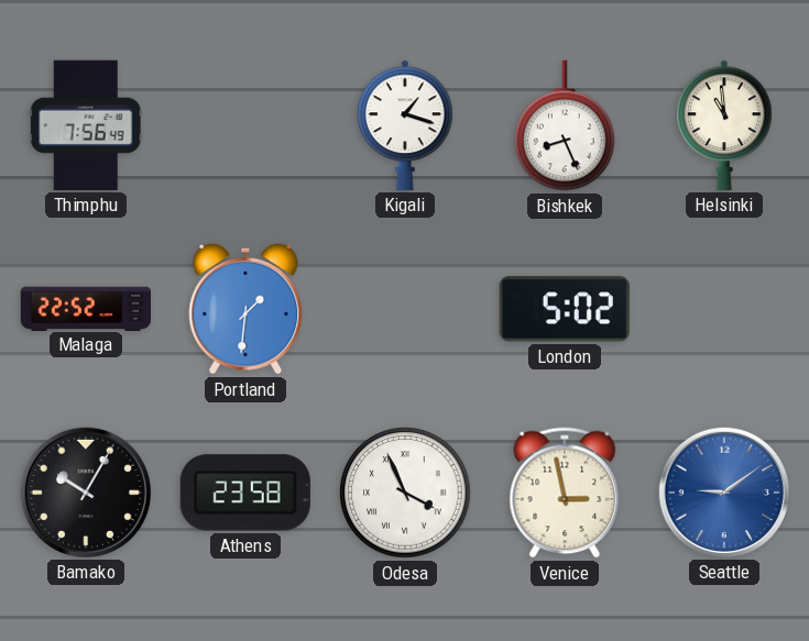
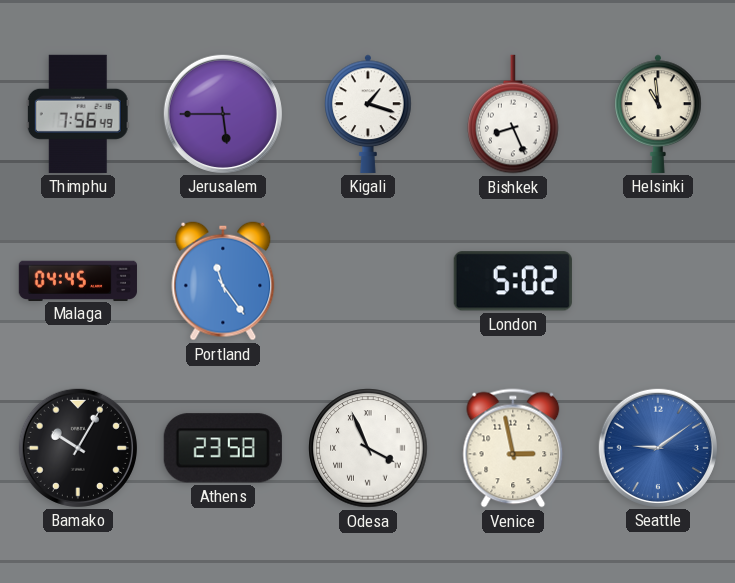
Jerusalem: none -> 5:45
Malaga: 22:52 -> 04:45
Portland: 1:31 -> 11:24
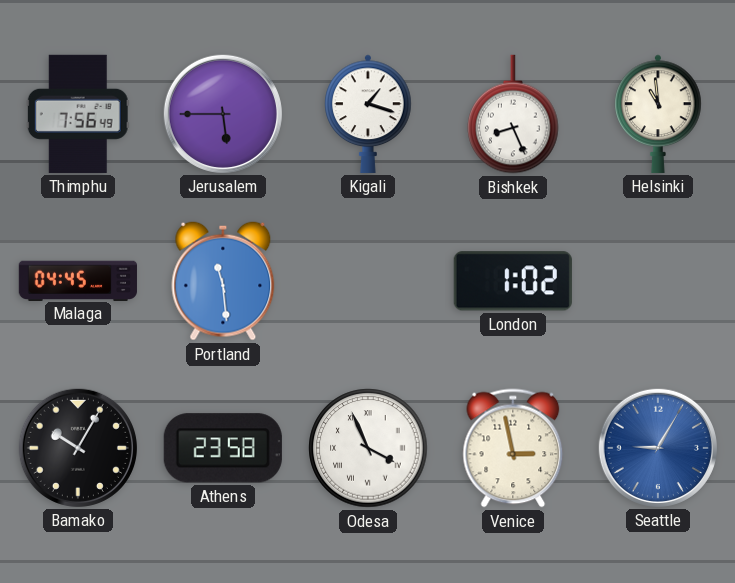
Portland: 11:24 -> 11:29
London: 5:02 -> 1:02
Seattle: 9:09 -> 9:05
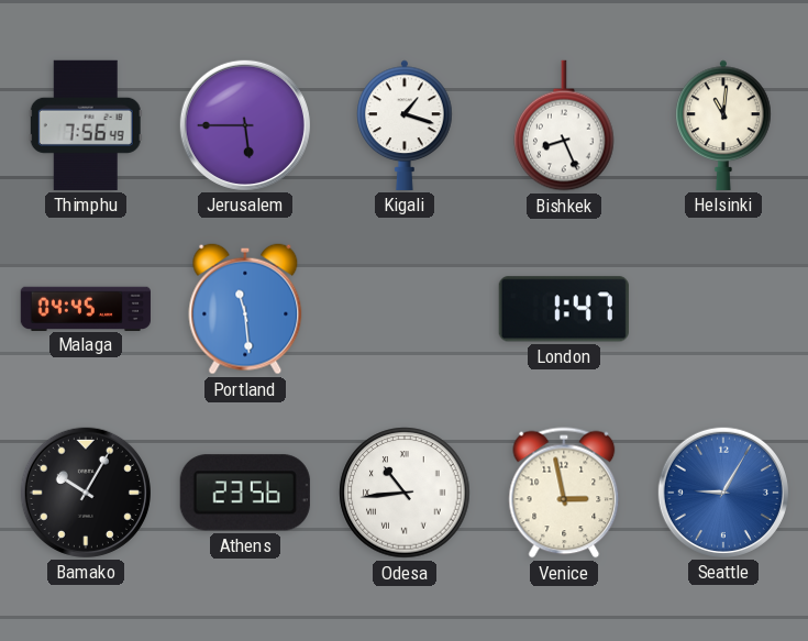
Helsinki: 10:59 -> 11:01
London: 1:02 -> 1:47
Athens: 23:58 -> 23:56
Odesa: 3:56 -> 10:44
